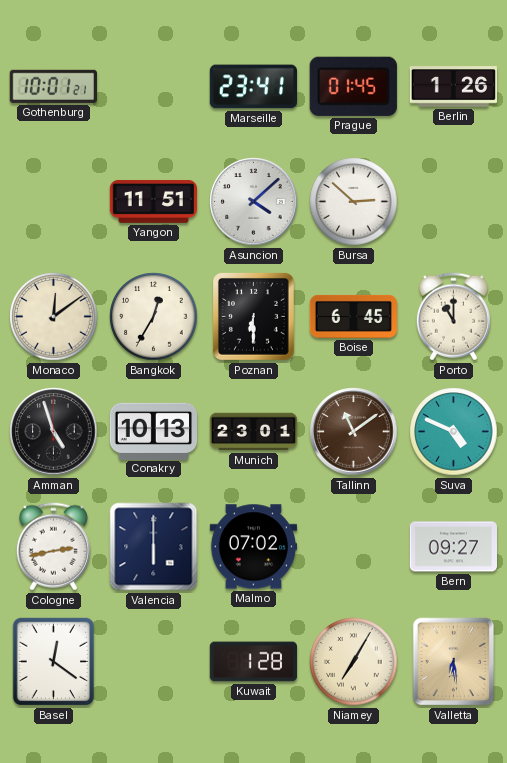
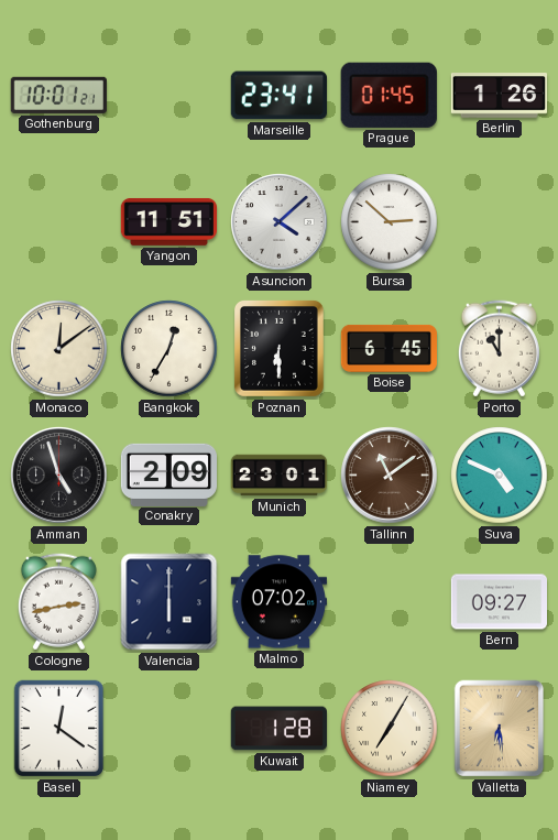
Conakry: 10:13 -> 2:09
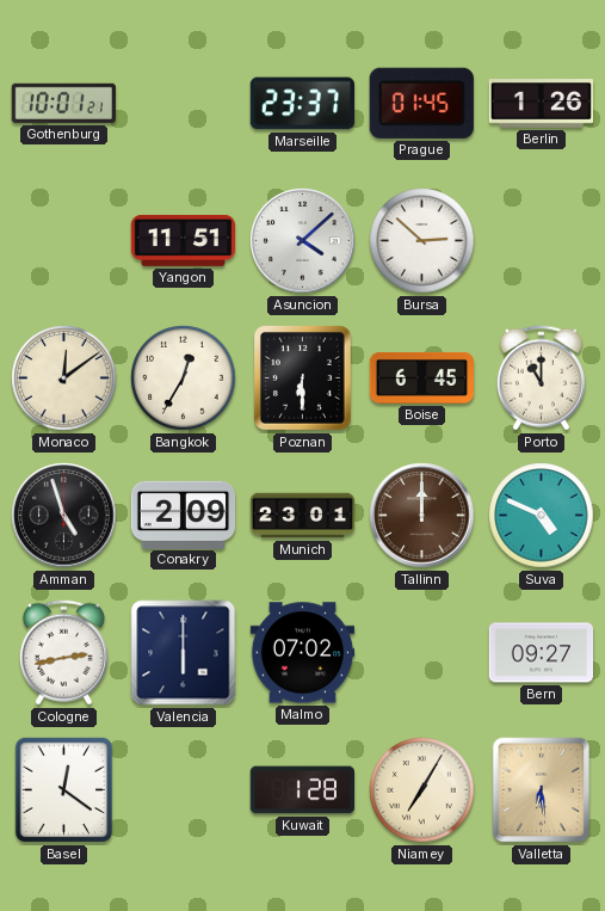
Marseille: 23:41 -> 23:37
Tallinn: 11:09 -> 12:00
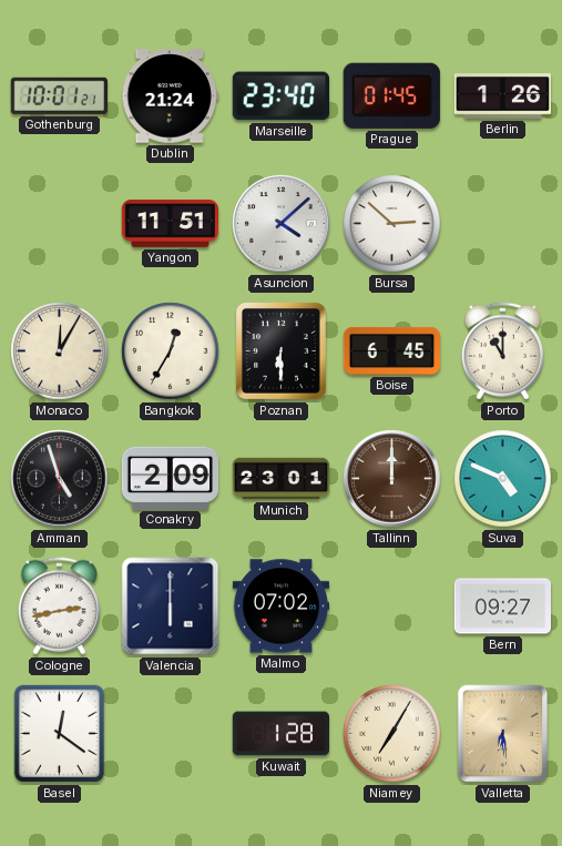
Dublin: none -> 21:24
Marseille: 23:37 -> 23:40
Monaco: 12:09 -> 12:05
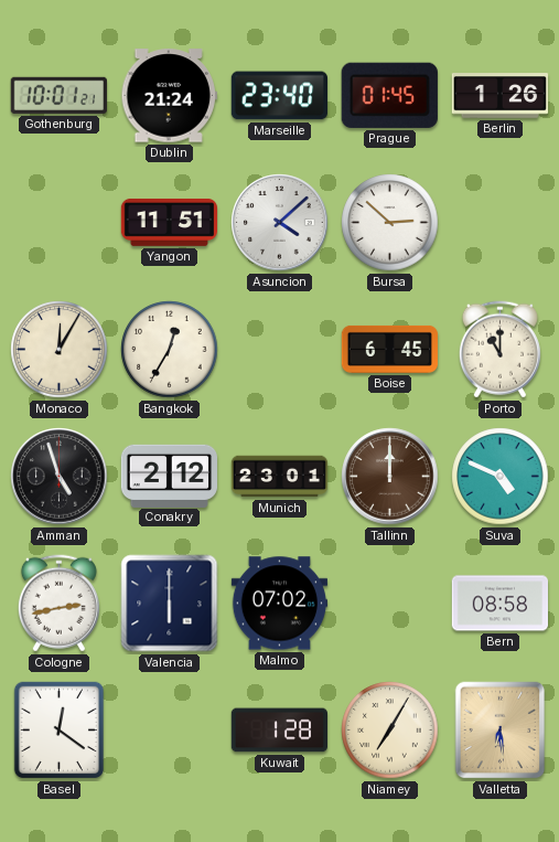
Poznan: 6:30 -> none
Conakry: 2:09 -> 2:12
Bern: 09:27 -> 08:58
